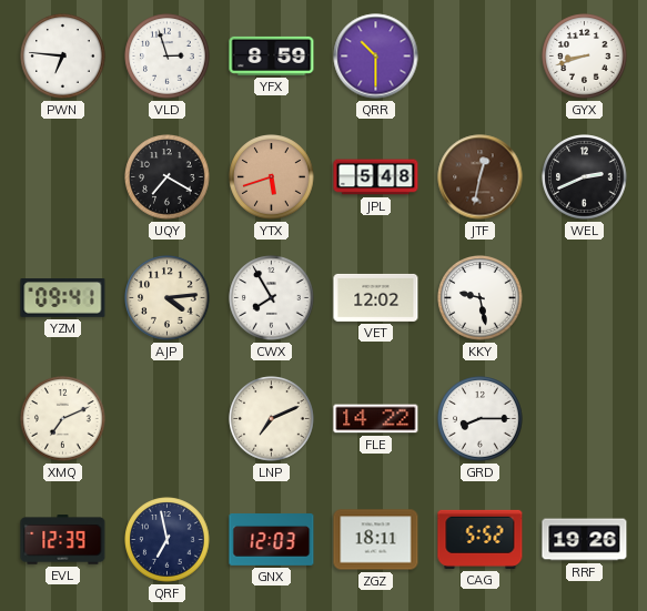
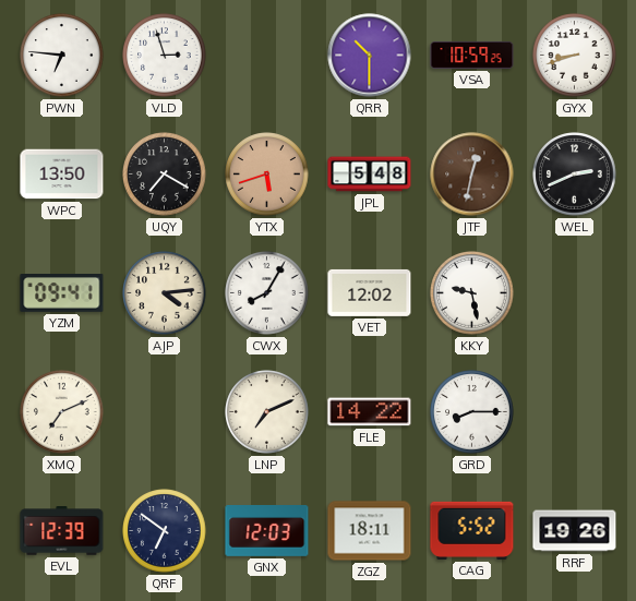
YFX: 8:59 -> none
VSA: none -> 10:59
WPC: none -> 13:50
CWX: 7:55 -> 8:05
QRF: 6:58 -> 6:51
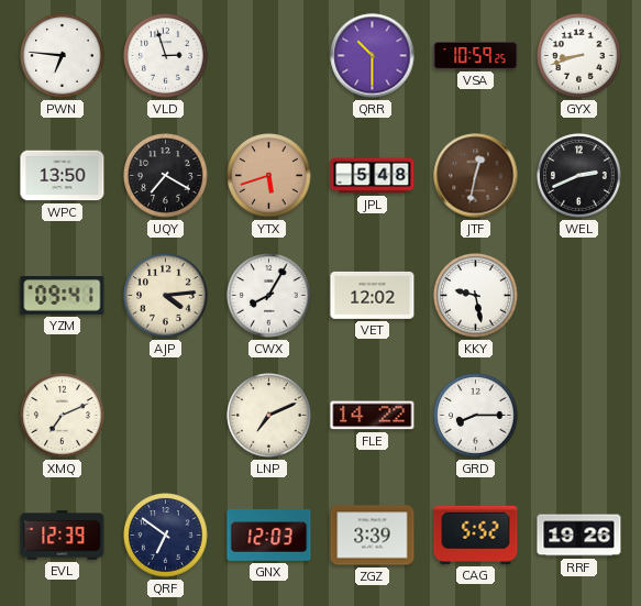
ZGZ: 18:11 -> 3:39
